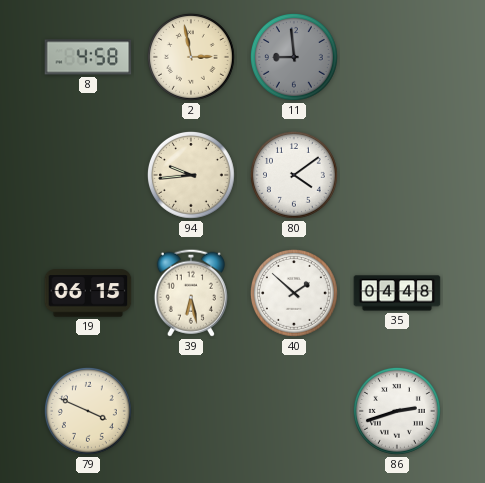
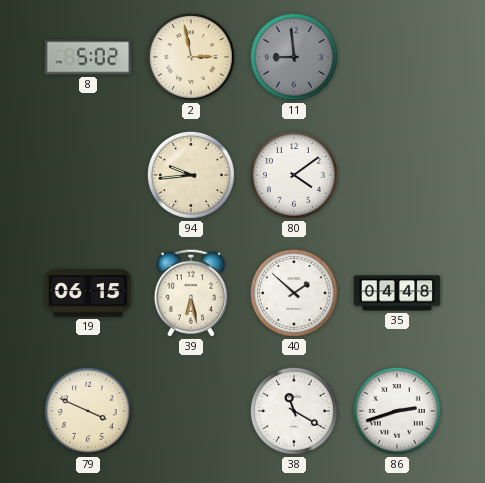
8: 4:58 -> 5:02
38: none -> 11:20
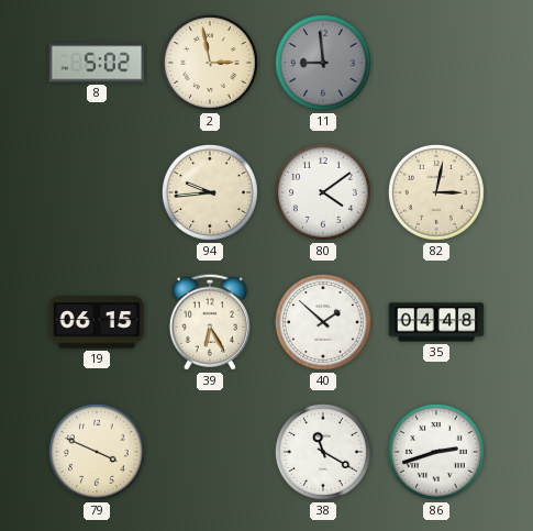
82: none -> 3:02
39: 6:28 -> 6:25
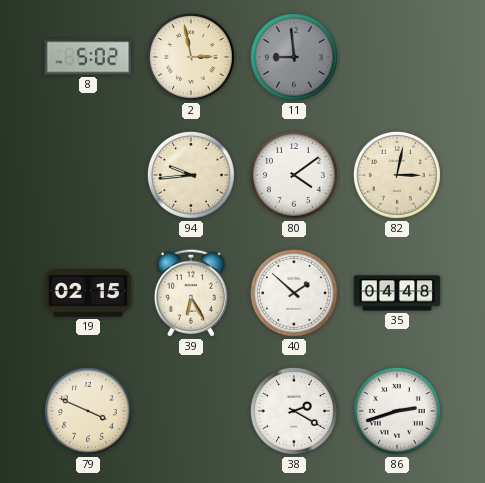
19: 06:15 -> 02:15
38: 11:20 -> 2:20
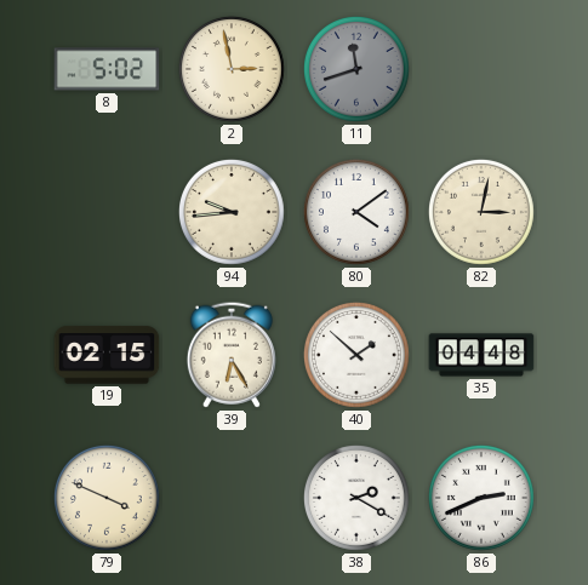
11: 8:59 -> 11:42
86: 2:42 -> 2:41
